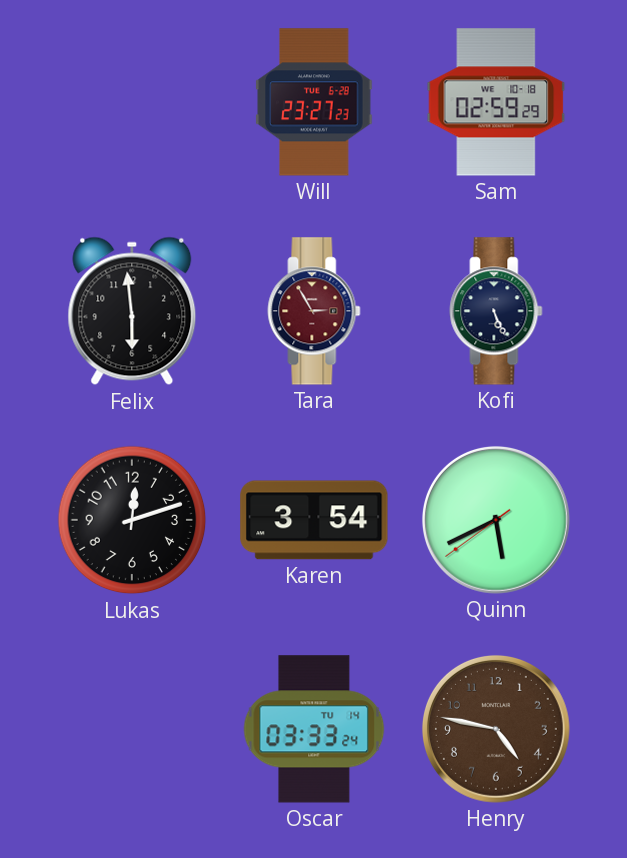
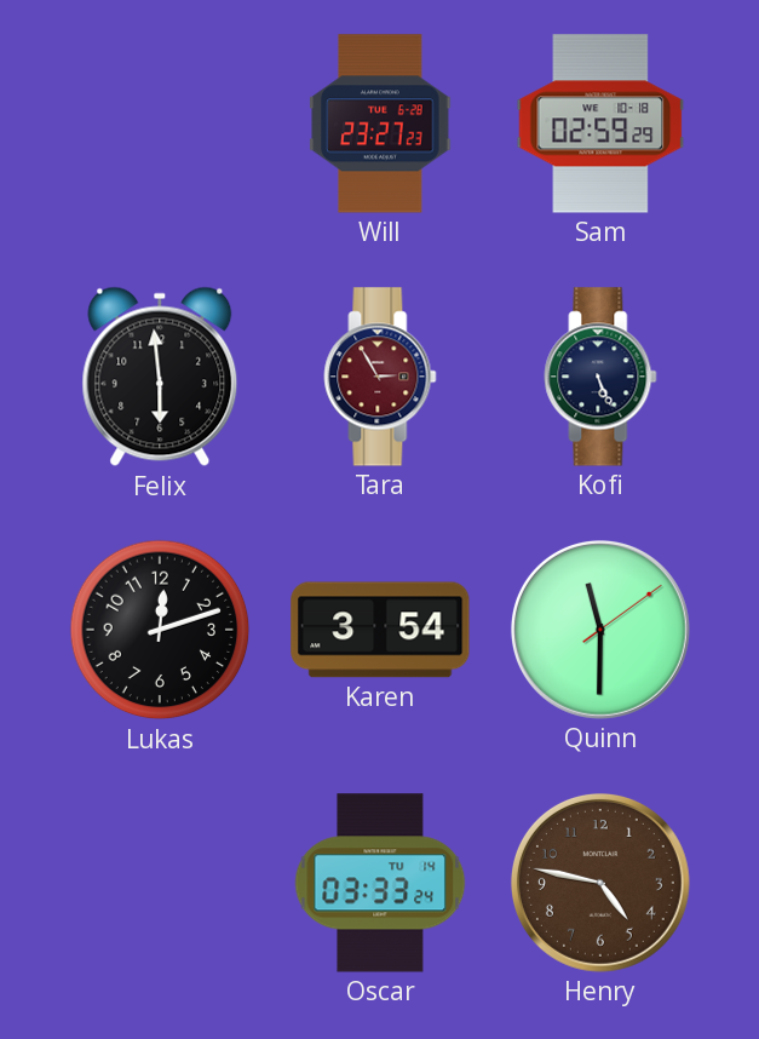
Quinn: 5:40 -> 11:30
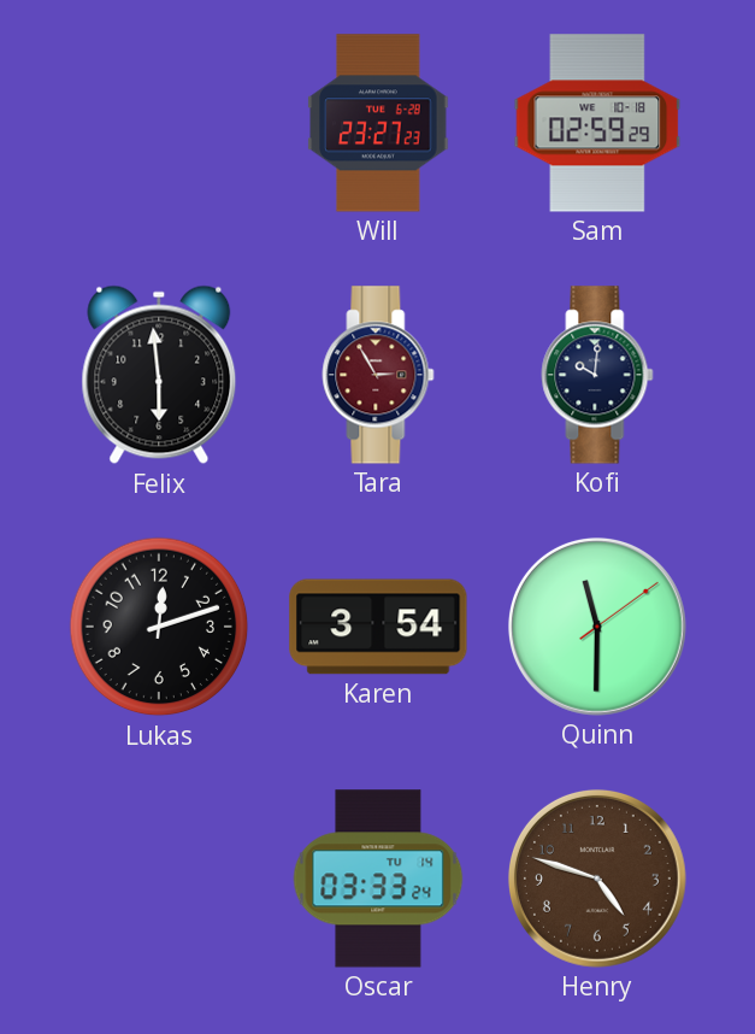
Kofi: 5:26 -> 10:01
Henry: 4:47 -> 4:48
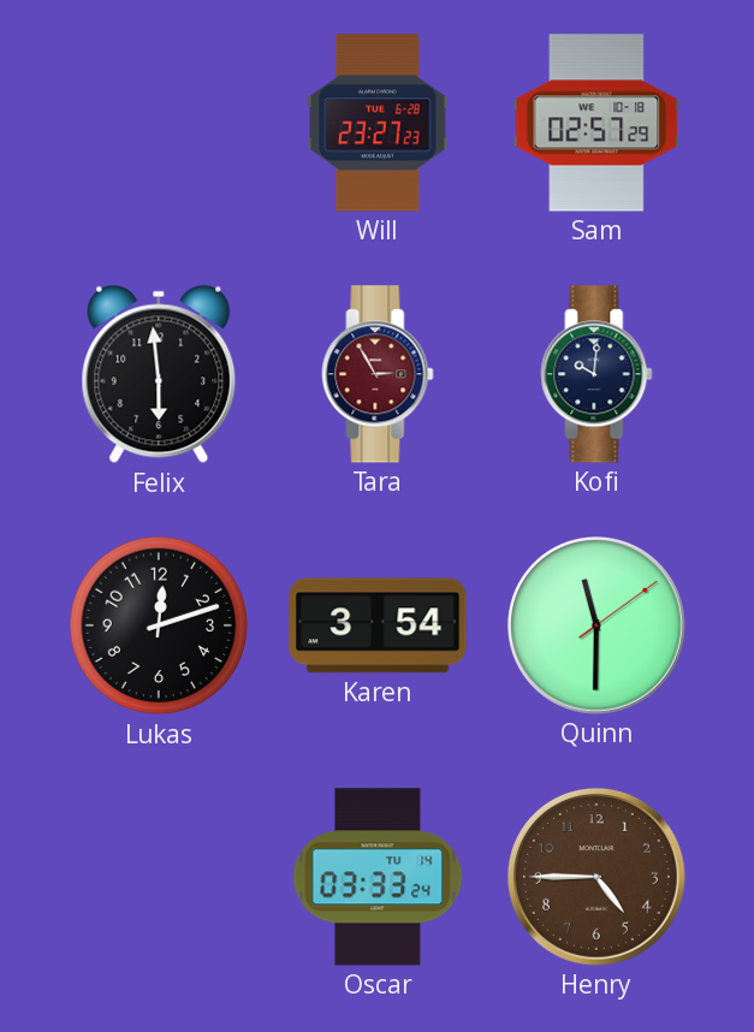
Sam: 02:59 -> 02:57
Henry: 4:48 -> 4:45
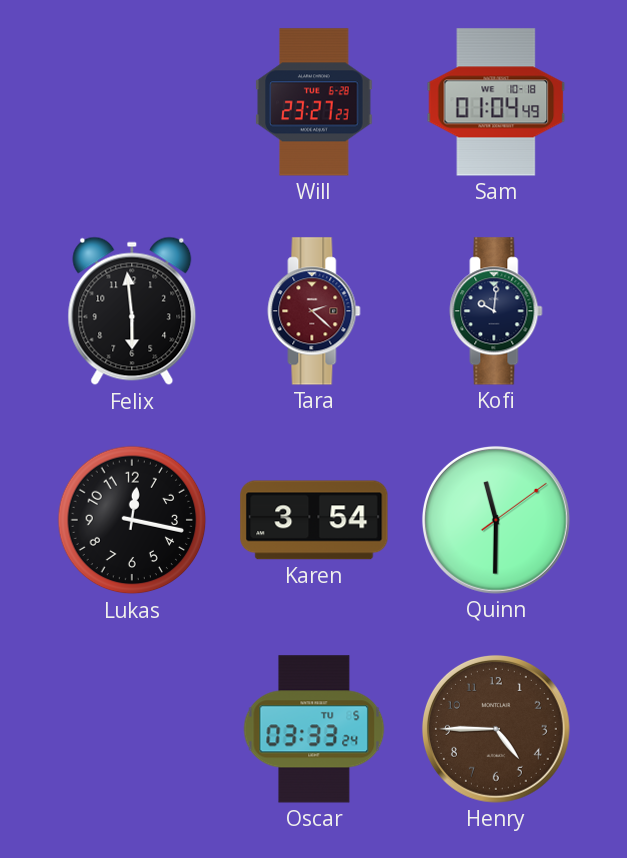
Sam: 02:57 -> 01:04
Tara: 2:55 -> 2:22
Lukas: 12:12 -> 12:17
Oscar date: TU 14 -> TU 5
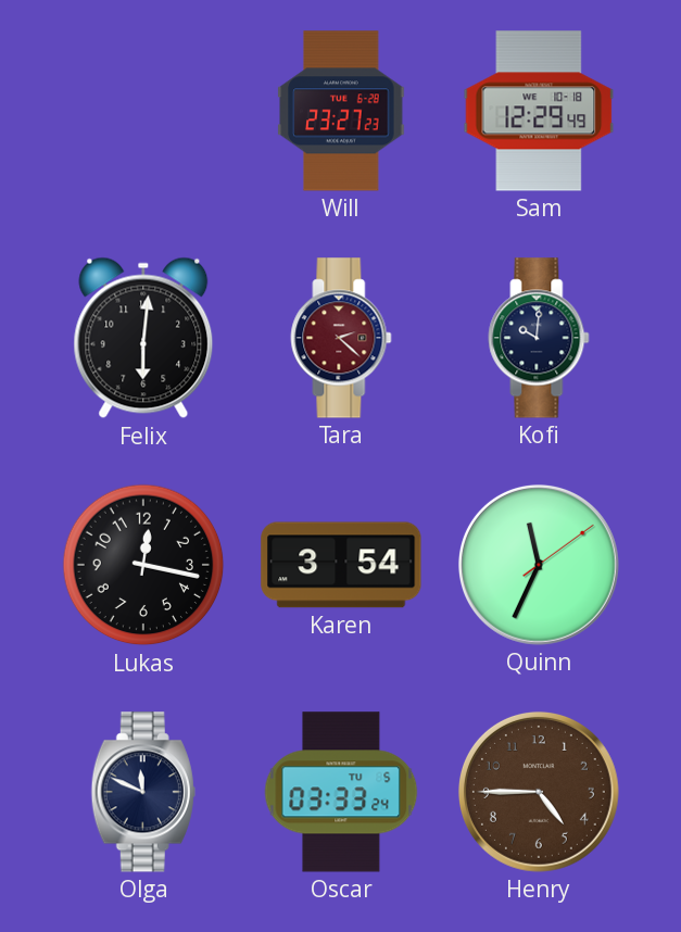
Sam: 01:04 -> 12:29
Felix: 5:59 -> 6:01
Quinn: 11:30 -> 11:34
Olga: none -> 11:49
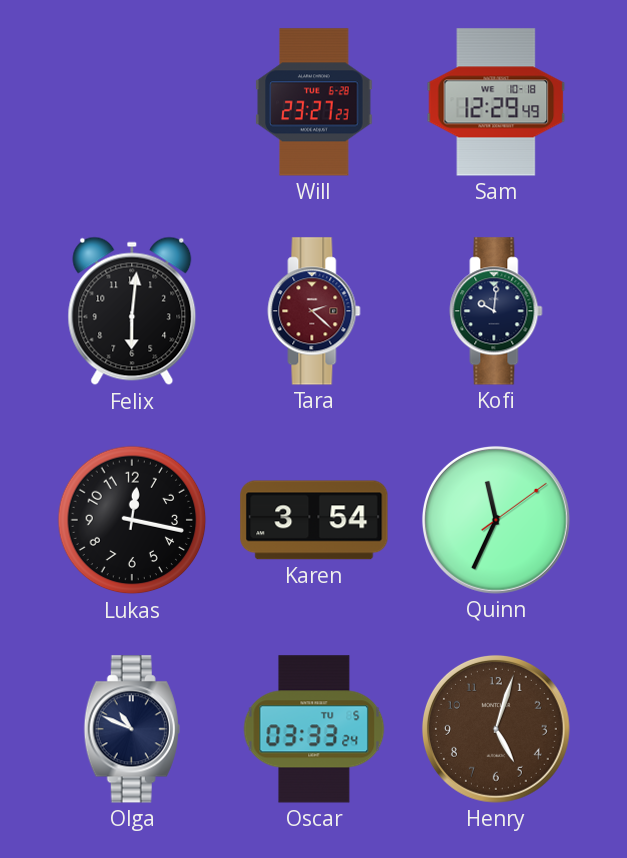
Olga: 11:49 -> 10:49
Henry: 4:45 -> 5:03
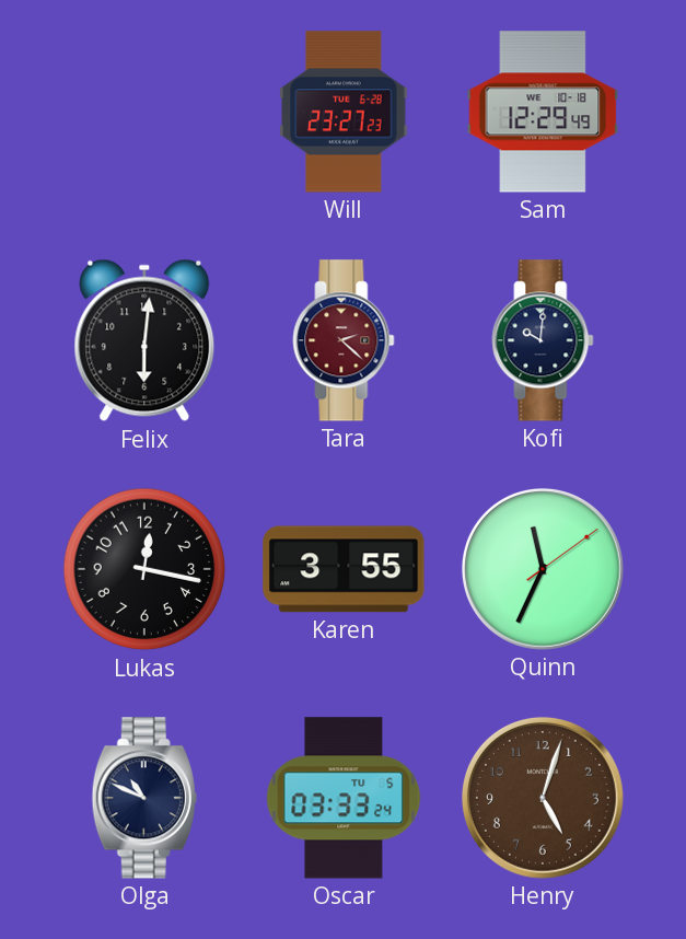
Karen: 3:54 -> 3:55
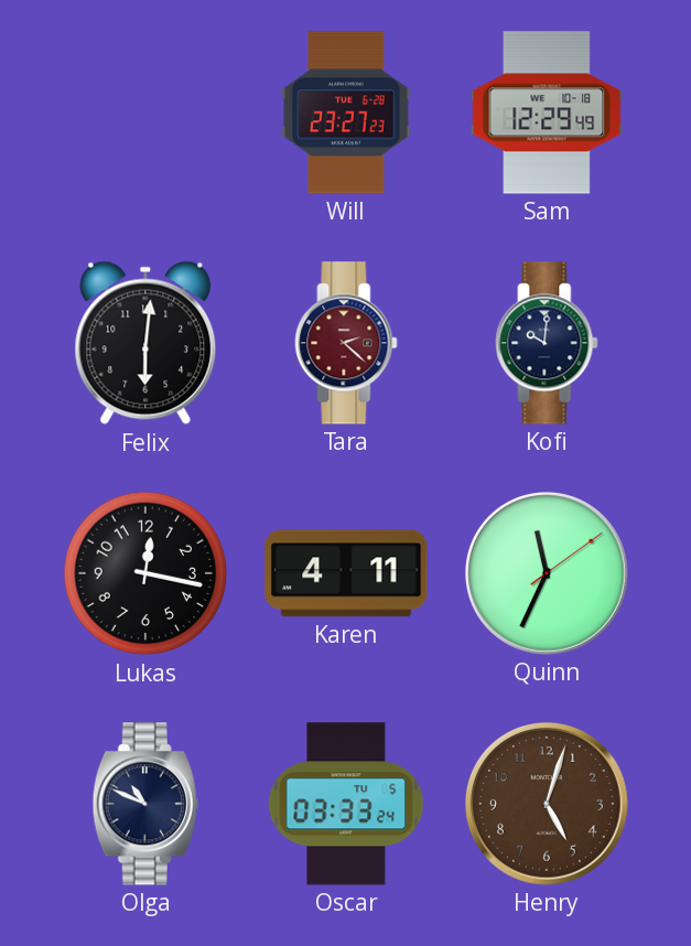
Karen: 3:55 -> 4:11
